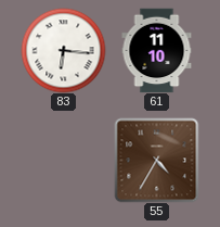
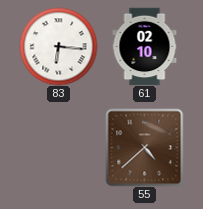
61: 11:10 -> 02:10
55: 4:35 -> 4:38
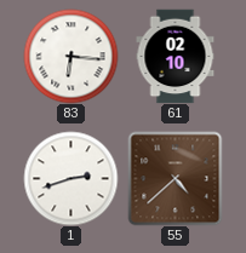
1: none -> 2:42
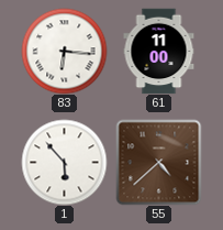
61: 02:10 -> 11:00
1: 2:42 -> 5:53
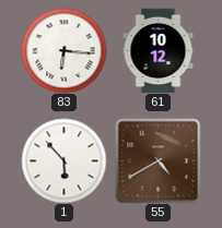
61: 11:00 -> 10:12
55: 4:38 -> 4:40
